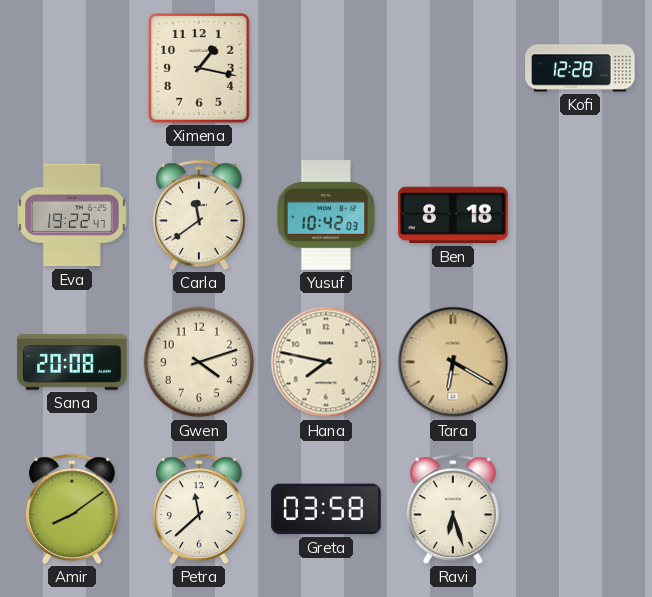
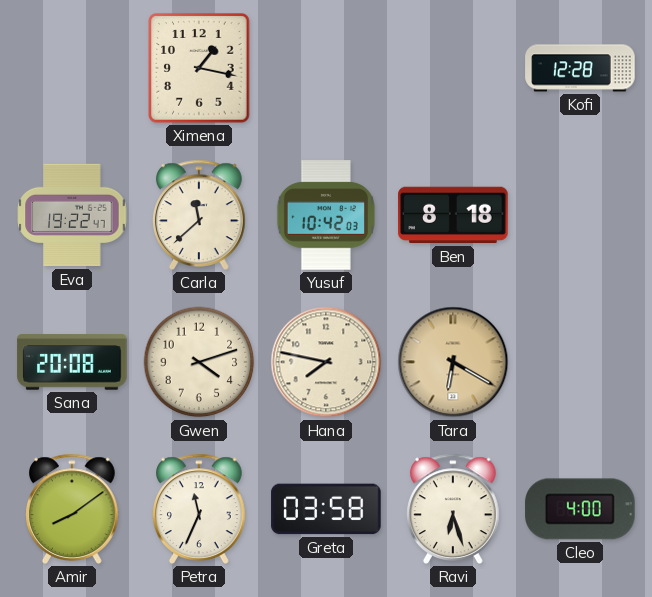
Carla: 11:39 -> 11:38
Petra: 11:38 -> 11:34
Cleo: none -> 4:00
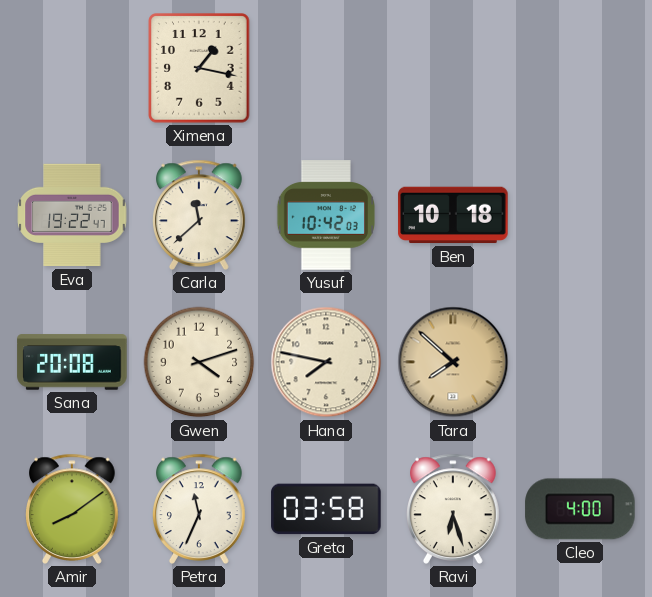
Kofi: 12:28 -> none
Ben: 8:18 -> 10:18
Tara: 6:20 -> 7:52
